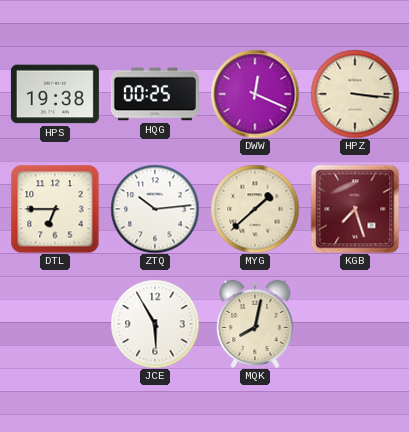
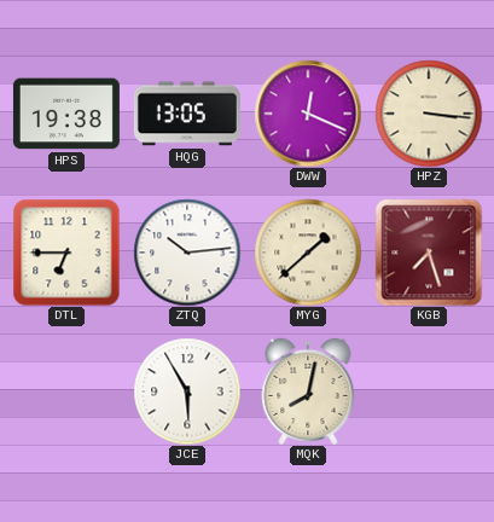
HQG: 00:25 -> 13:05
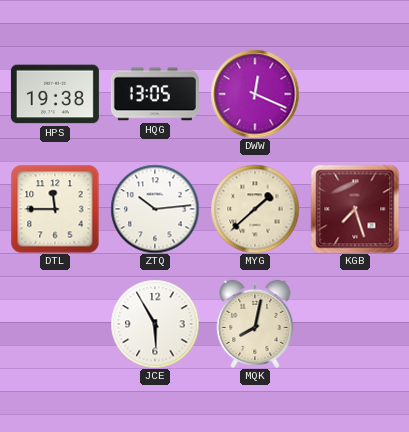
HPZ: 3:16 -> none
DTL: 6:45 -> 11:45
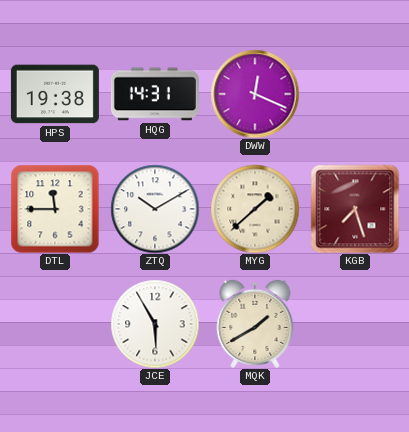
HQG: 13:05 -> 14:31
ZTQ: 10:14 -> 10:10
MQK: 8:02 -> 1:40
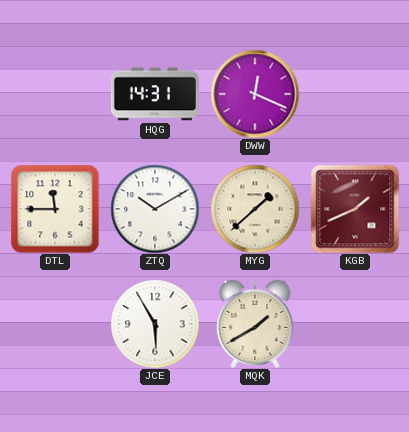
HPS: 19:38 -> none
KGB: 7:27 -> 1:41
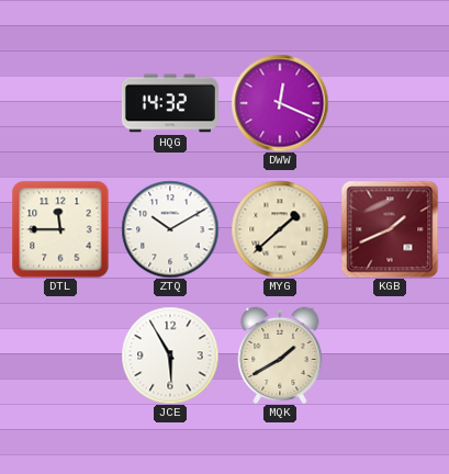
HQG: 14:31 -> 14:32
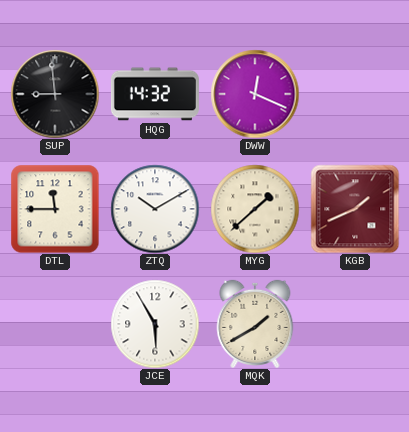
SUP: none -> 8:59
